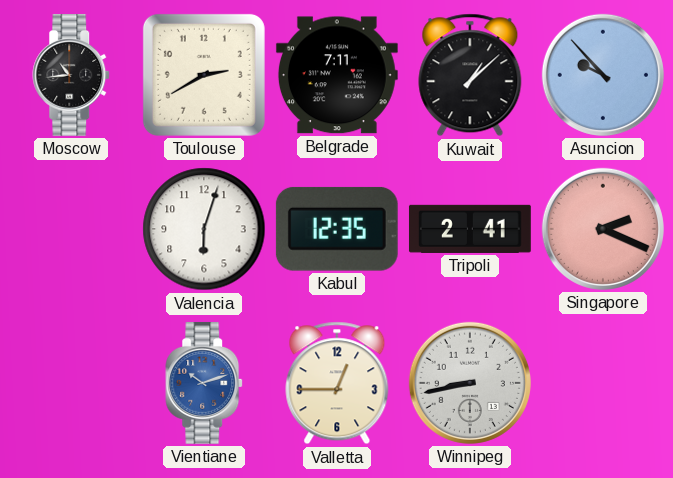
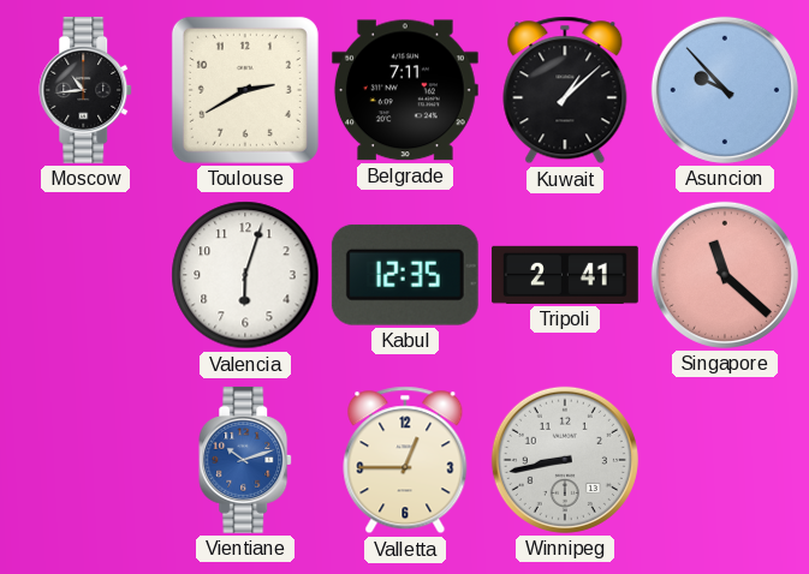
Singapore: 2:19 -> 11:22
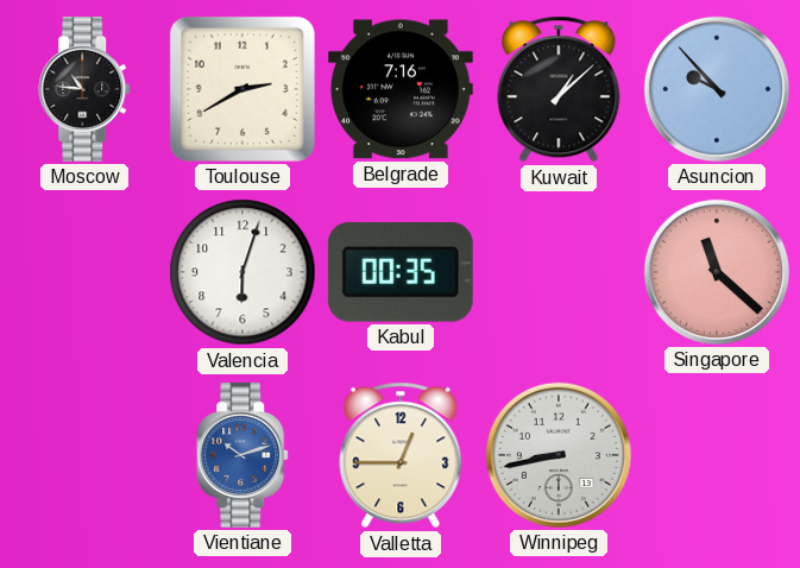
Moscow: 10:44 -> 10:46
Belgrade: 7:11 -> 7:16
Kabul: 12:35 -> 00:35
Tripoli: 2:41 -> none
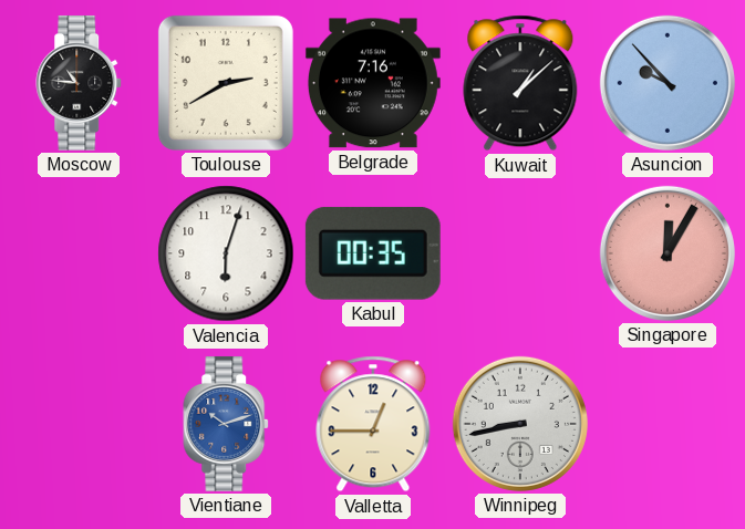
Singapore: 11:22 -> 12:05
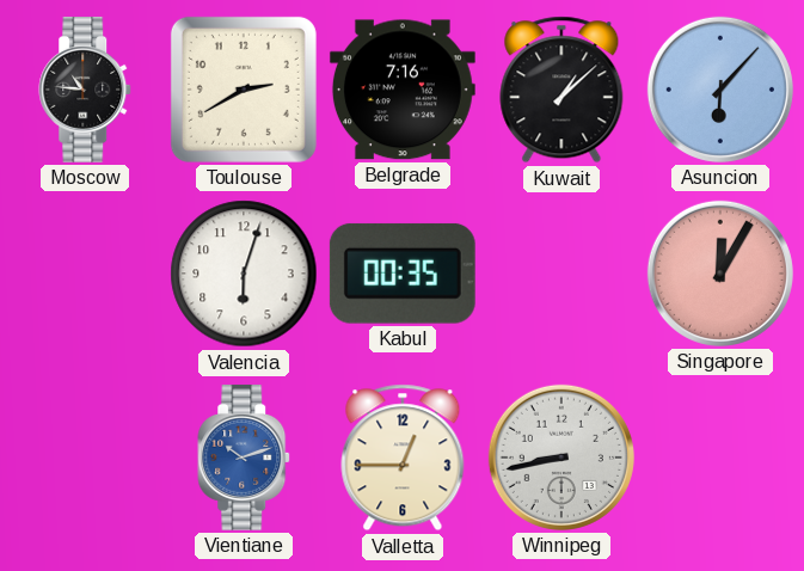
Asuncion: 9:53 -> 6:07
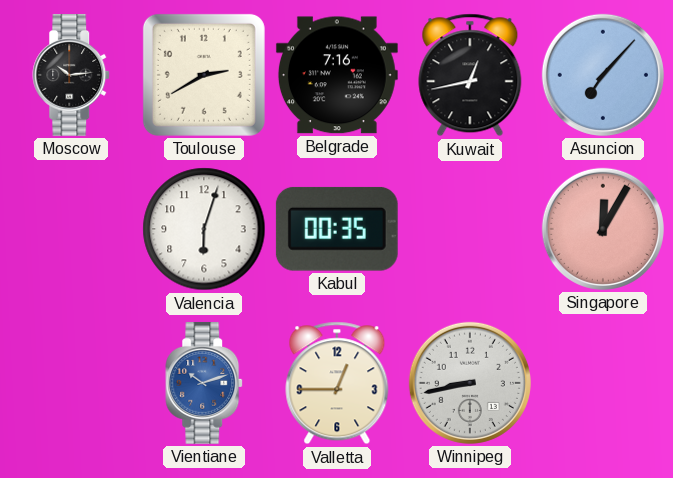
Moscow: 10:46 -> 10:14
Kuwait: 1:08 -> 12:43
Asuncion: 6:07 -> 7:07
